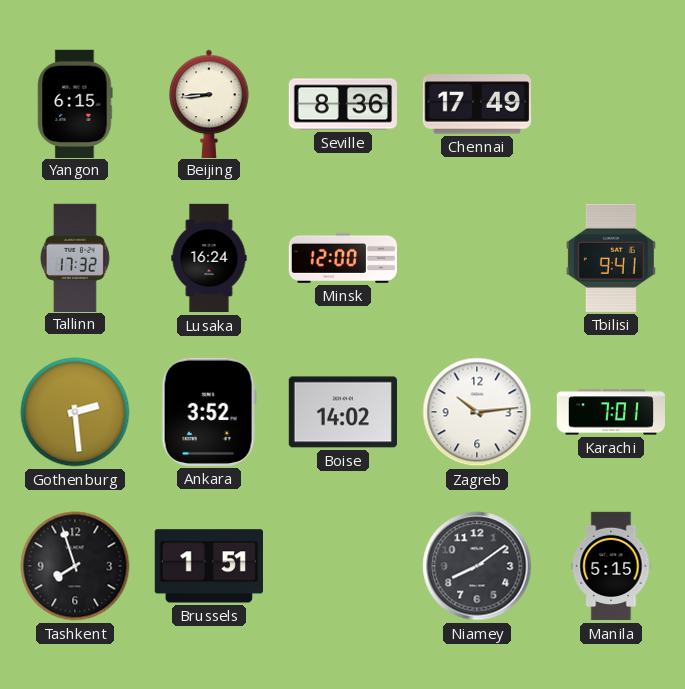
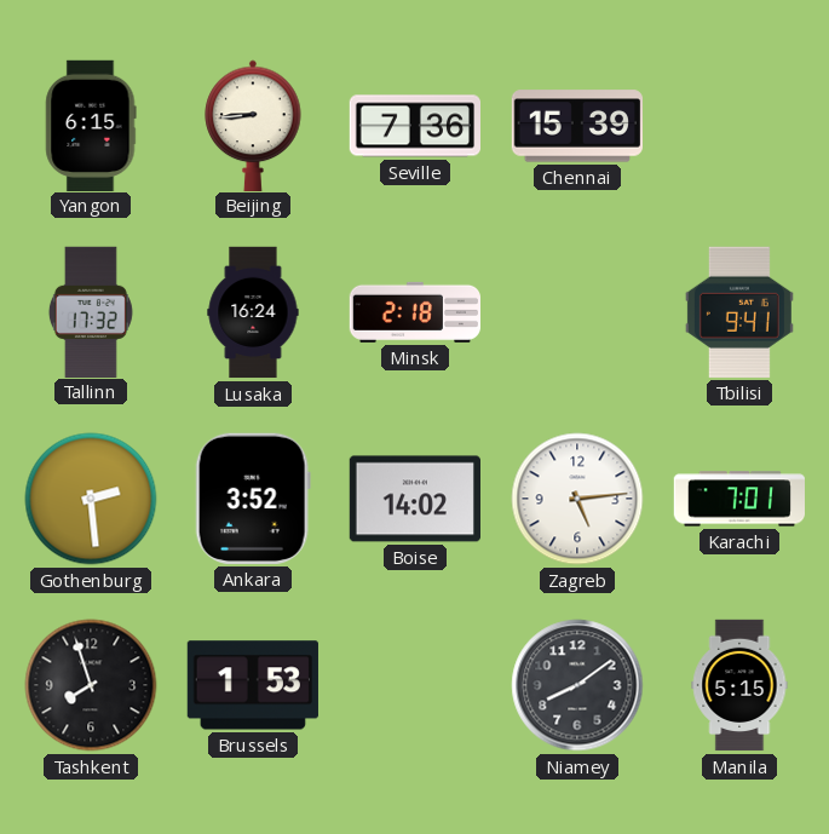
Seville: 8:36 -> 7:36
Chennai: 17:49 -> 15:39
Minsk: 12:00 -> 2:18
Zagreb: 10:14 -> 5:14
Brussels: 1:51 -> 1:53
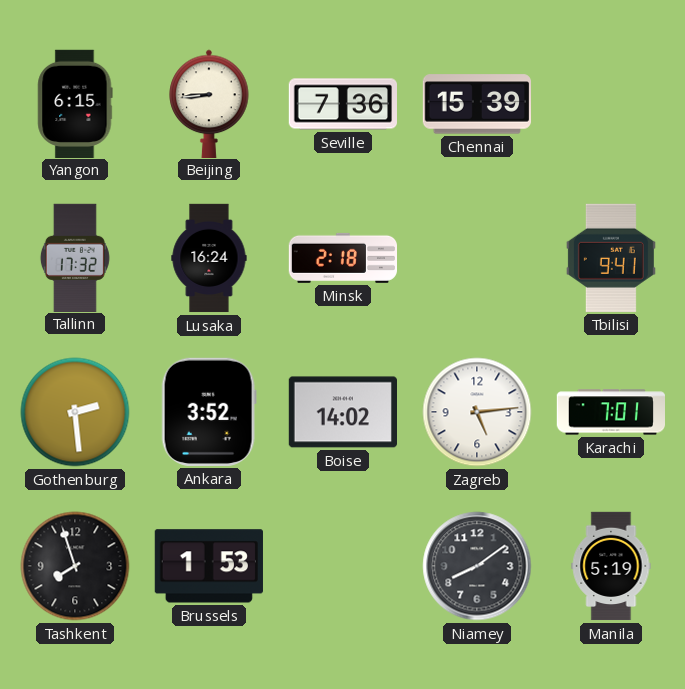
Manila: 5:15 -> 5:19
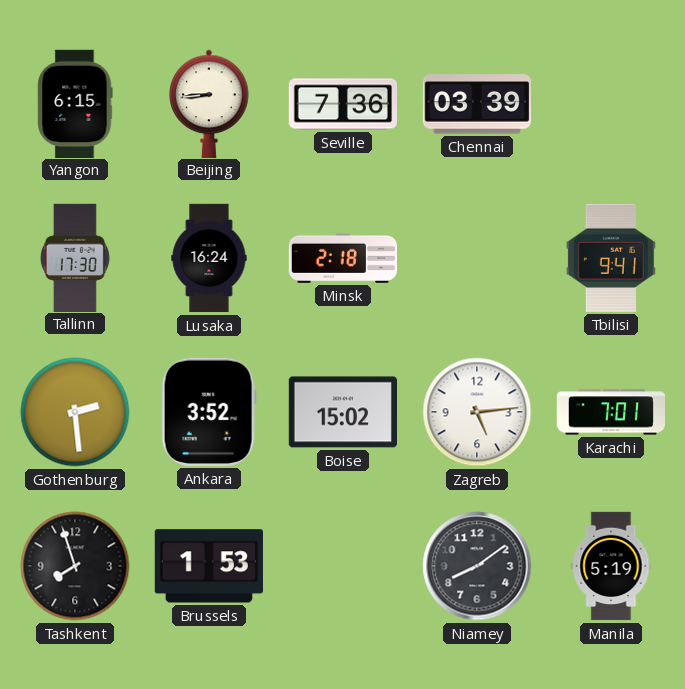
Chennai: 15:39 -> 03:39
Tallinn: 17:32 -> 17:30
Boise: 14:02 -> 15:02
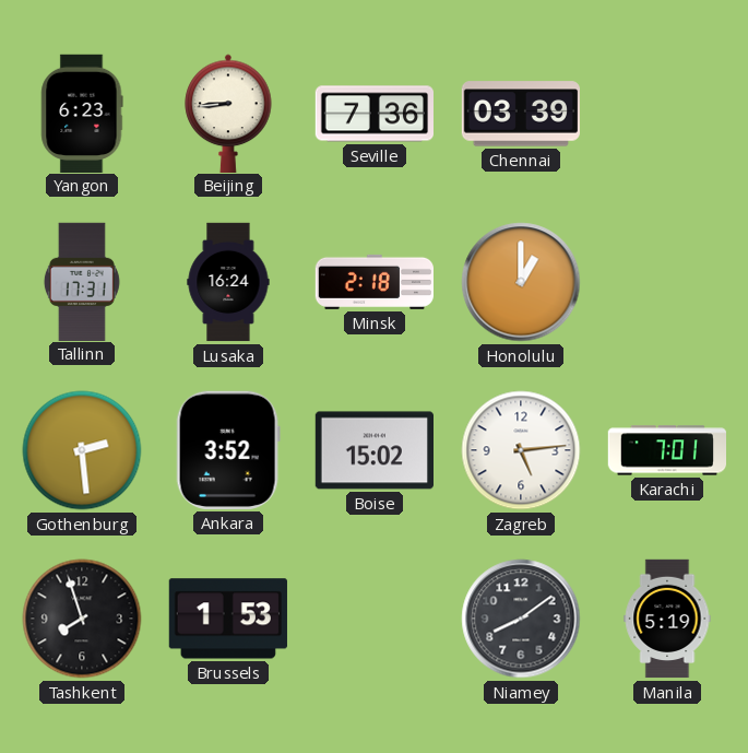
Yangon: 6:15 -> 6:23
Tallinn: 17:30 -> 17:31
Honolulu: none -> 1:00
Tbilisi: 9:41 -> none
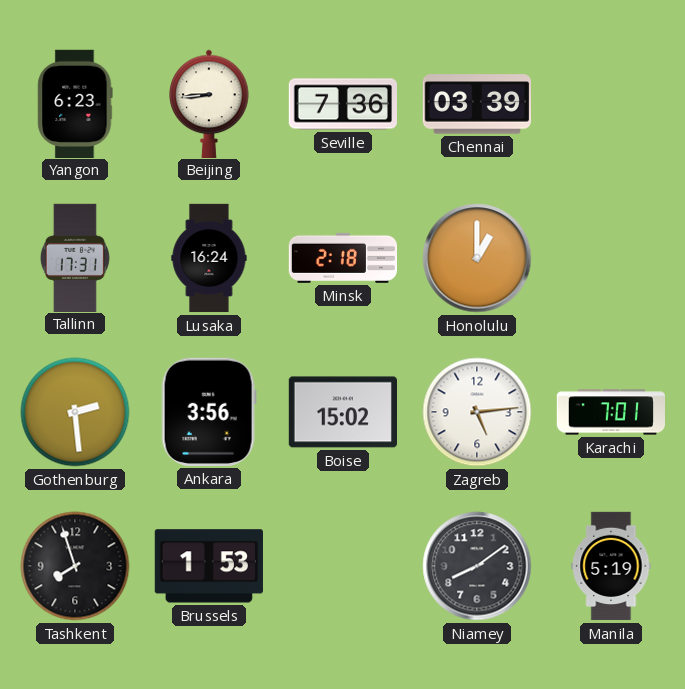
Ankara: 3:52 -> 3:56
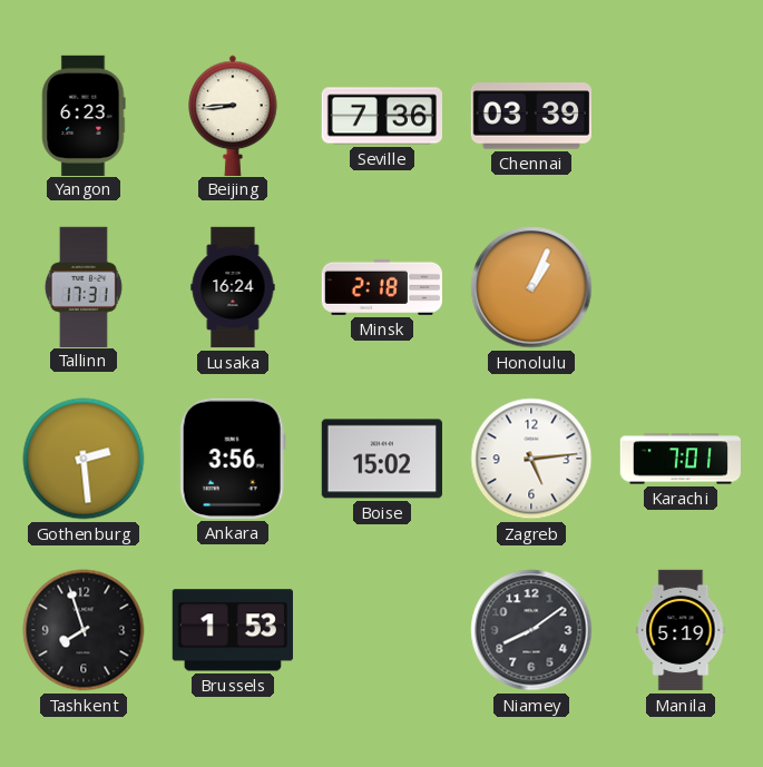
Honolulu: 1:00 -> 1:04
